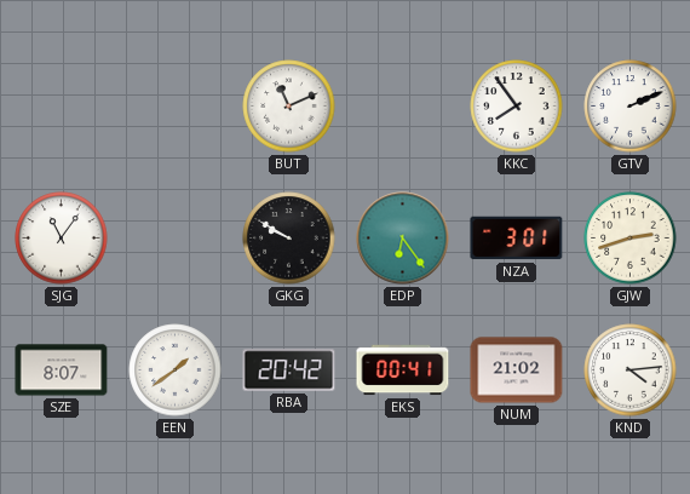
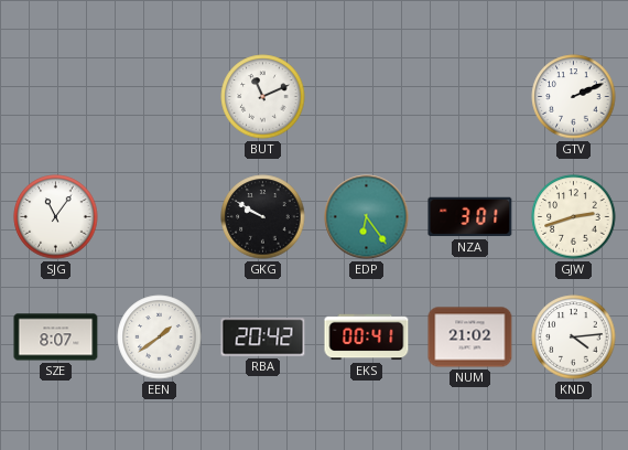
KKC: 7:54 -> none
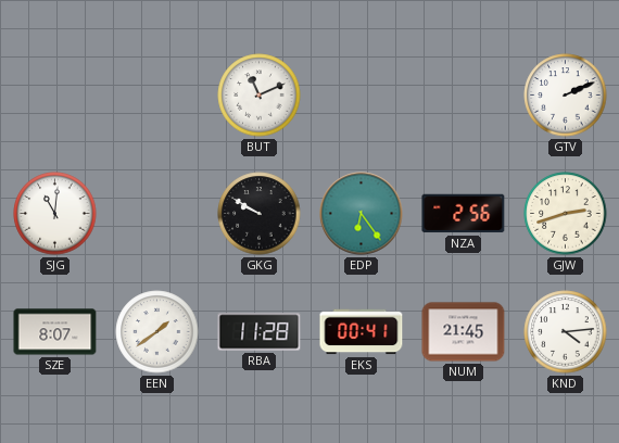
SJG: 11:06 -> 11:01
NZA: 3:01 -> 2:56
RBA: 20:42 -> 11:28
NUM: 21:02 -> 21:45
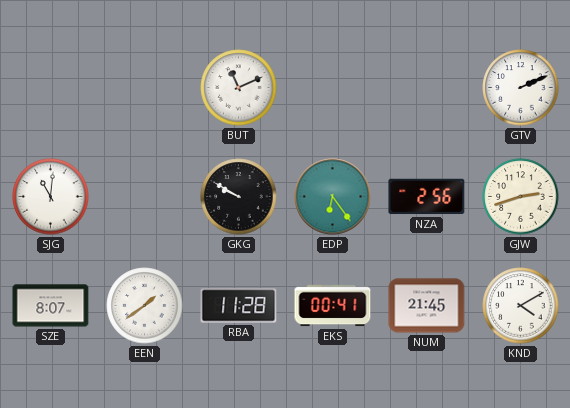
KND: 4:14 -> 4:10
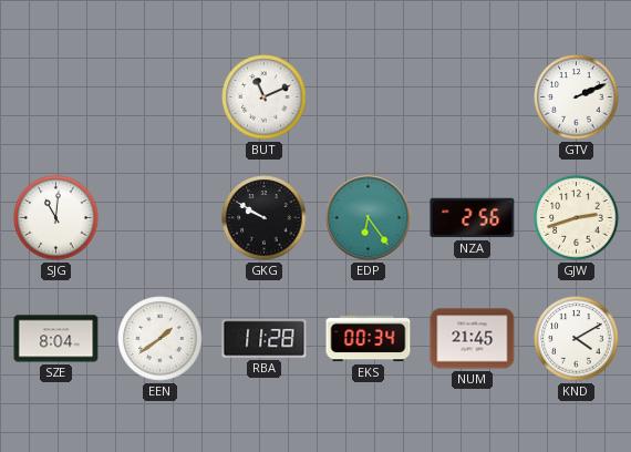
SZE: 8:07 -> 8:04
EKS: 00:41 -> 00:34
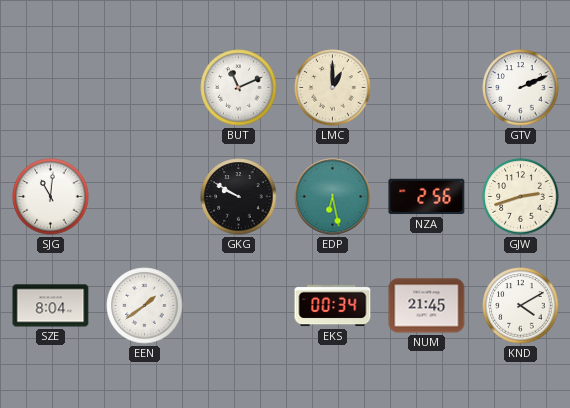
LMC: none -> 1:00
EDP: 6:24 -> 6:28
RBA: 11:28 -> none
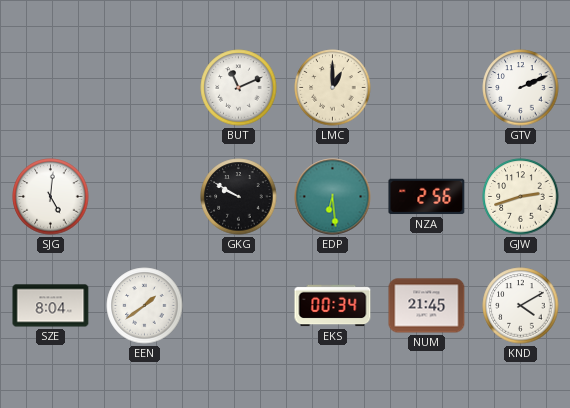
SJG: 11:01 -> 5:01
EDP: 6:28 -> 6:29
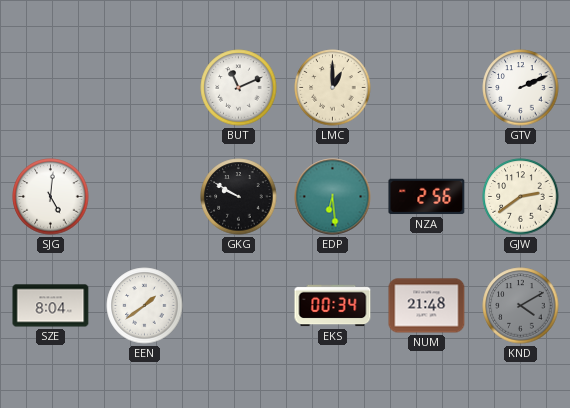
GJW: 2:42 -> 2:39
NUM: 21:45 -> 21:48
KND dial: white -> grey
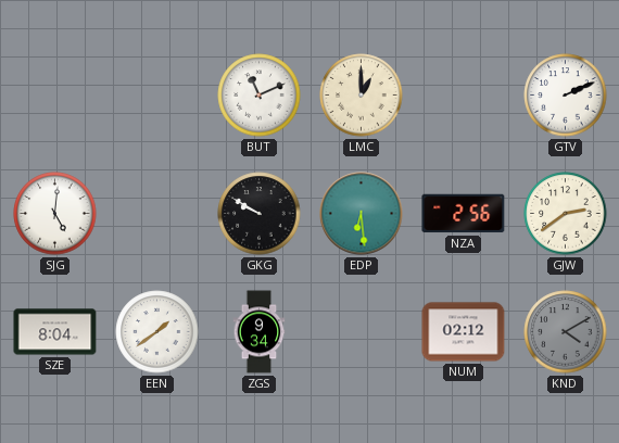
ZGS: none -> 9:34
EKS: 00:34 -> none
NUM: 21:48 -> 02:12
